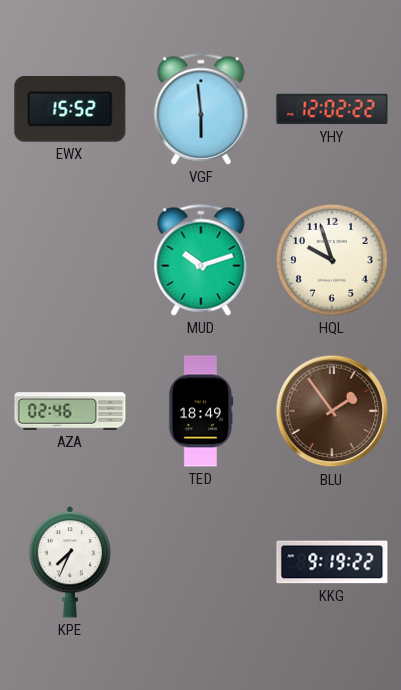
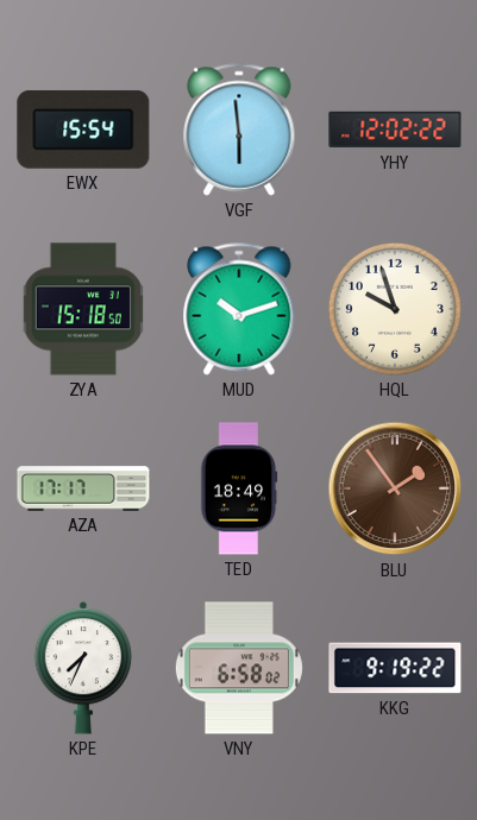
EWX: 15:52 -> 15:54
ZYA: none -> 15:18
AZA: 02:46 -> 17:17
VNY: none -> 6:58
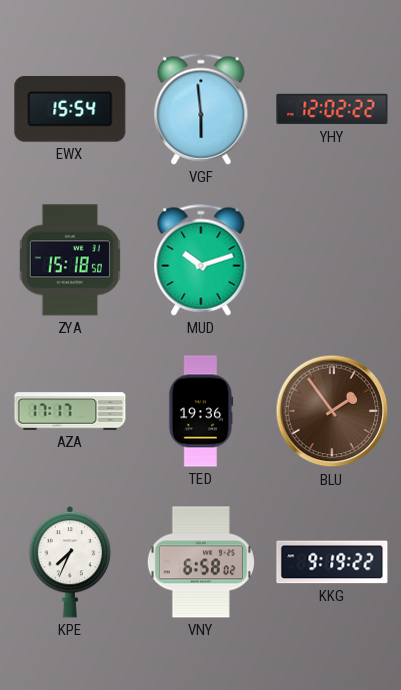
HQL: 9:57 -> none
TED: 18:49 -> 19:36
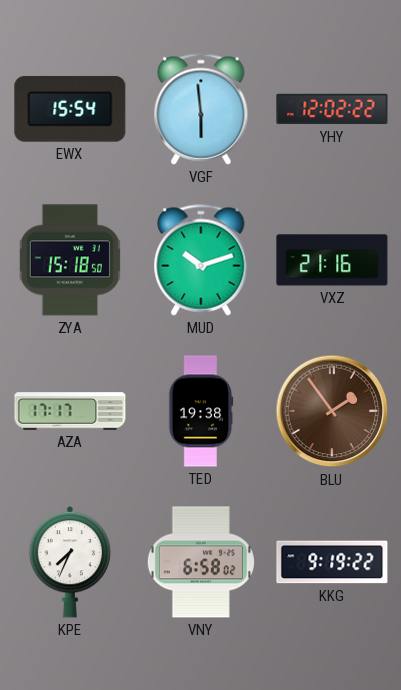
VXZ: none -> 21:16
TED: 19:36 -> 19:38
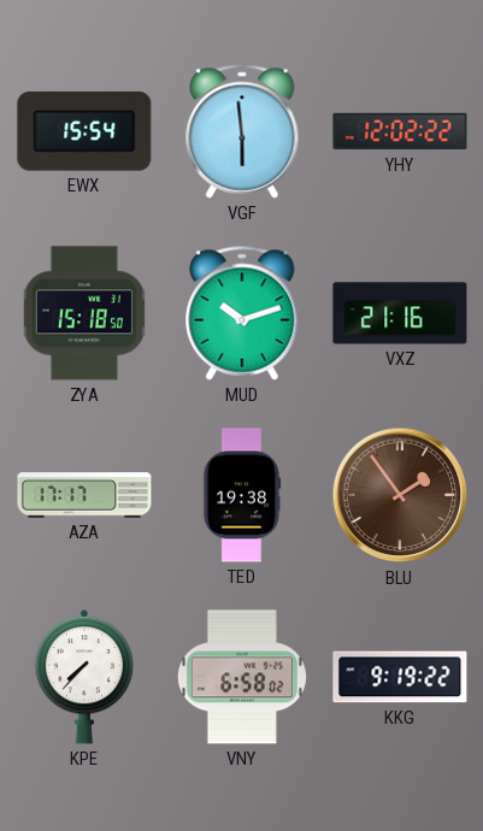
KPE: 7:34 -> 7:37
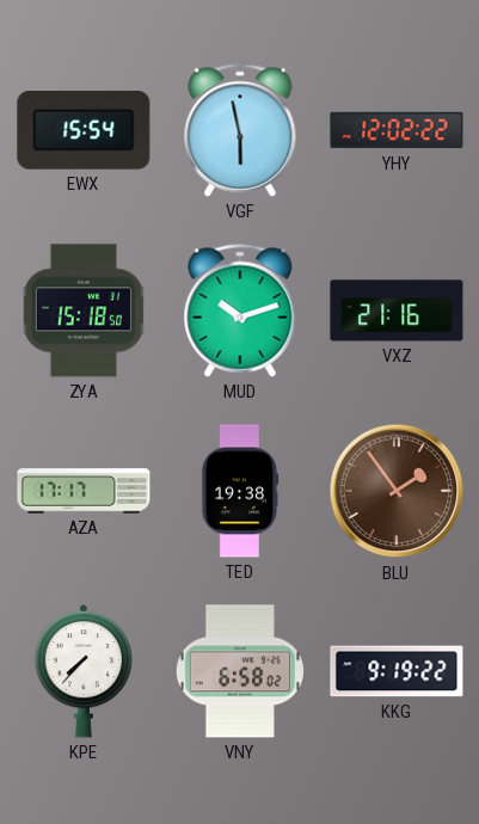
VGF: 5:59 -> 5:58
